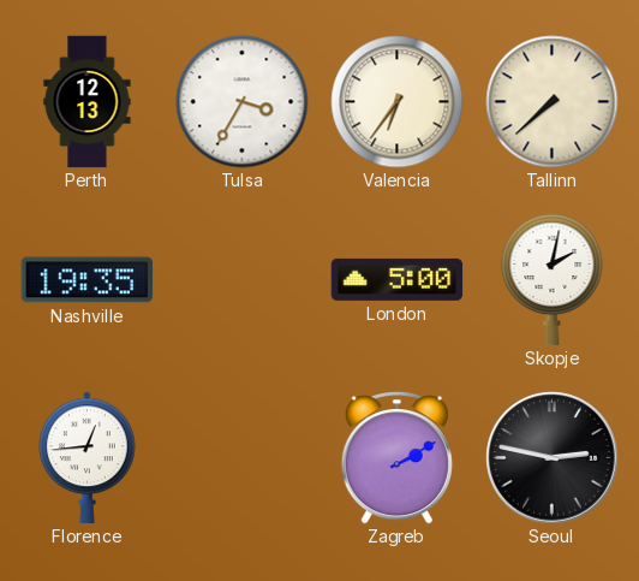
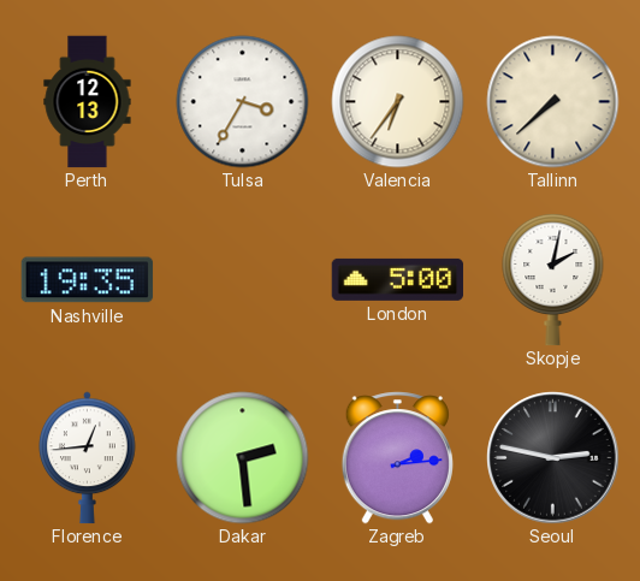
Dakar: none -> 2:29
Zagreb: 2:10 -> 2:14
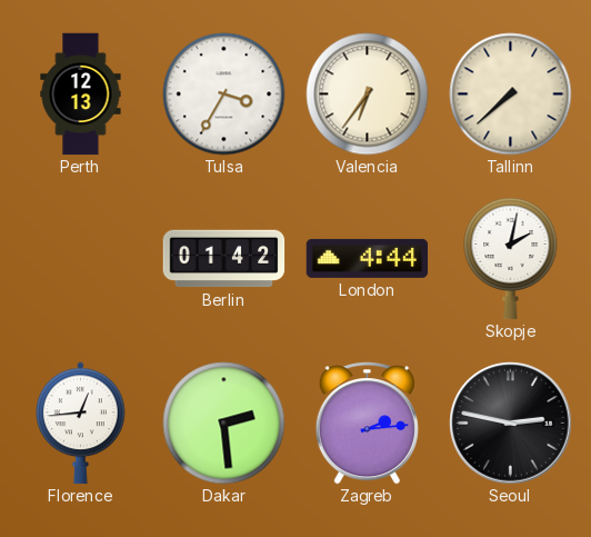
Nashville: 19:35 -> none
Berlin: none -> 01:42
London: 5:00 -> 4:44
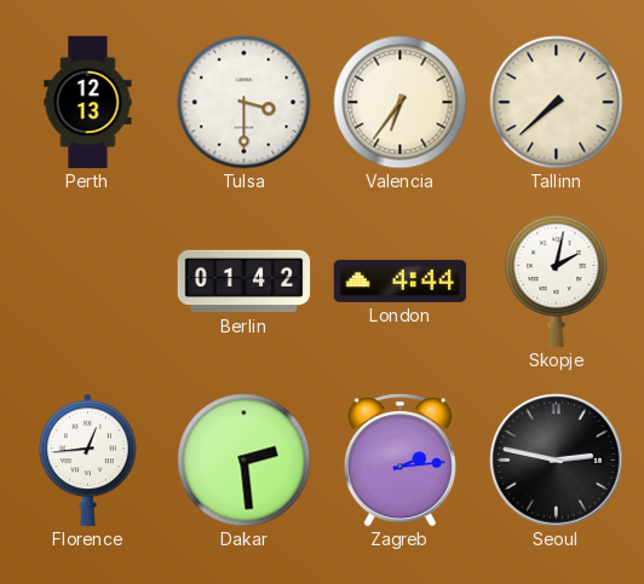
Tulsa: 3:35 -> 3:30
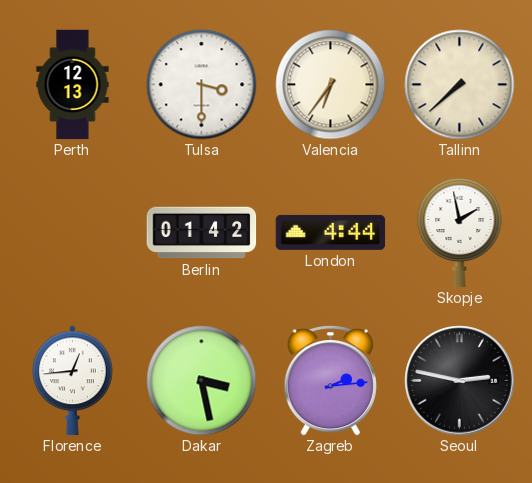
Skopje: 2:02 -> 1:58
Dakar: 2:29 -> 3:28
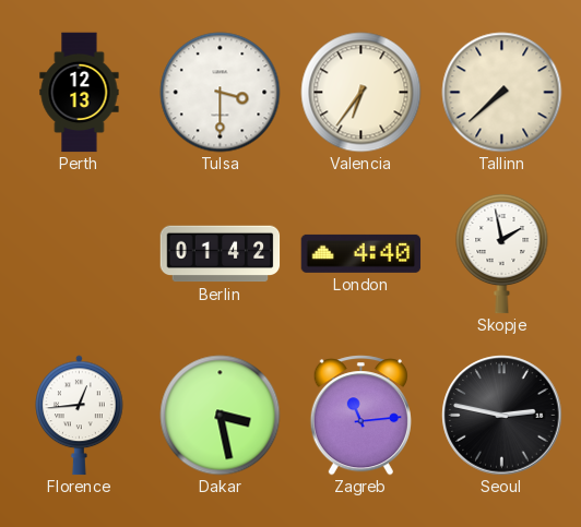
London: 4:44 -> 4:40
Zagreb: 2:14 -> 11:14
